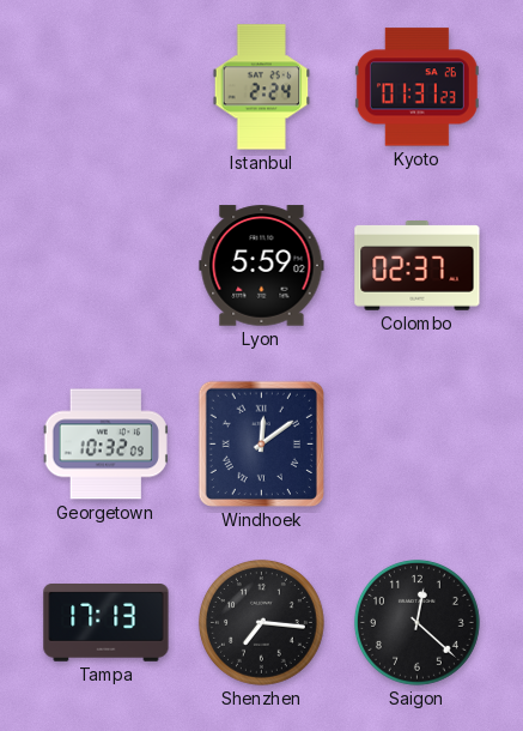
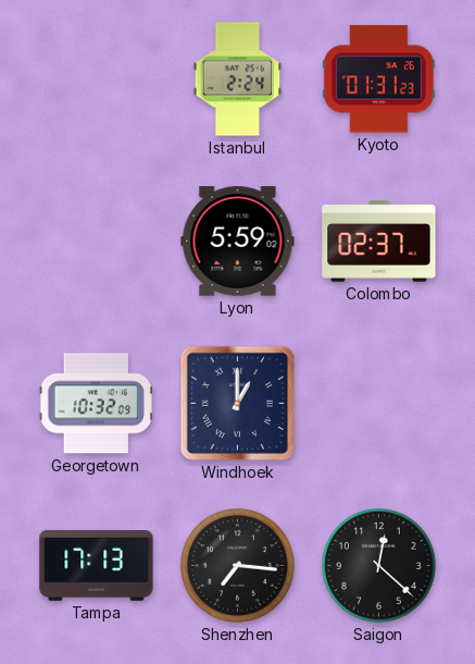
Windhoek: 12:09 -> 1:00
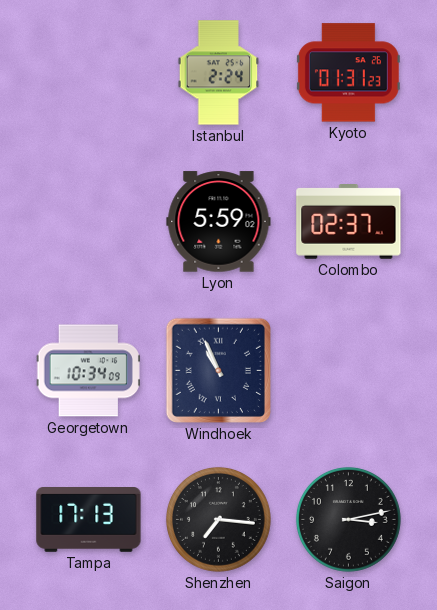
Georgetown: 10:32 -> 10:34
Windhoek: 1:00 -> 10:56
Saigon: 12:22 -> 3:13
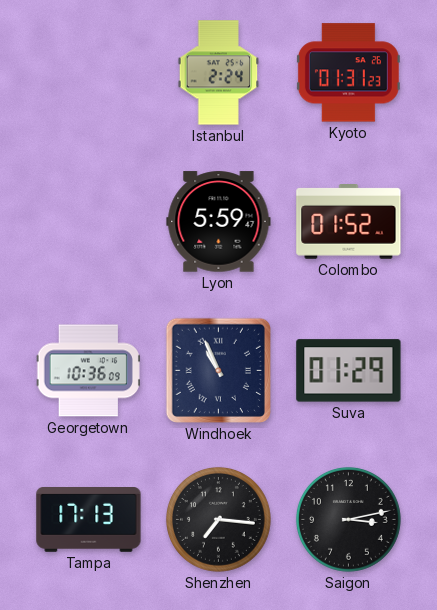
Lyon: 5:59:02 -> 5:59:47
Colombo: 02:37 -> 01:52
Georgetown: 10:34 -> 10:36
Suva: none -> 01:29
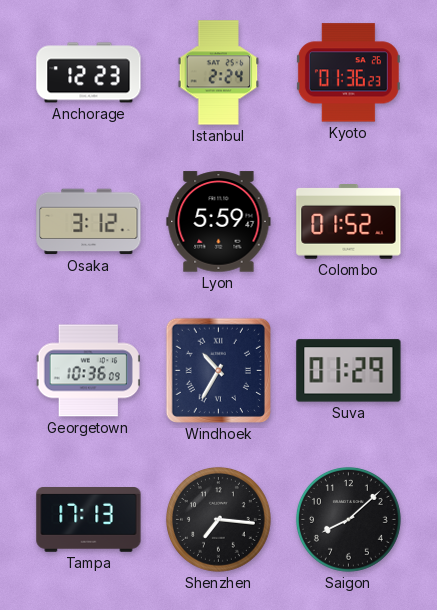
Anchorage: none -> 12:23
Kyoto: 01:31 -> 01:36
Osaka: none -> 3:12
Windhoek: 10:56 -> 10:35
Saigon: 3:13 -> 8:08
